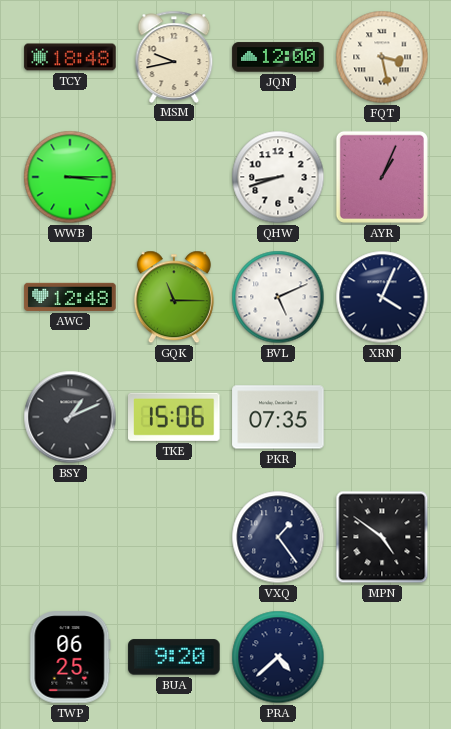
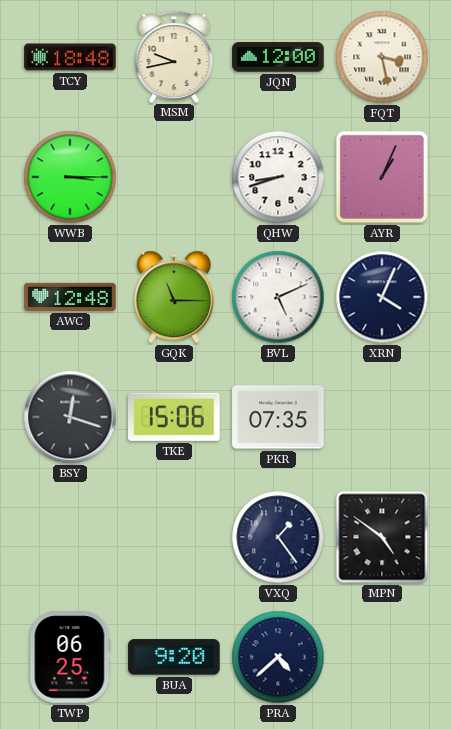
BSY: 1:11 -> 12:18
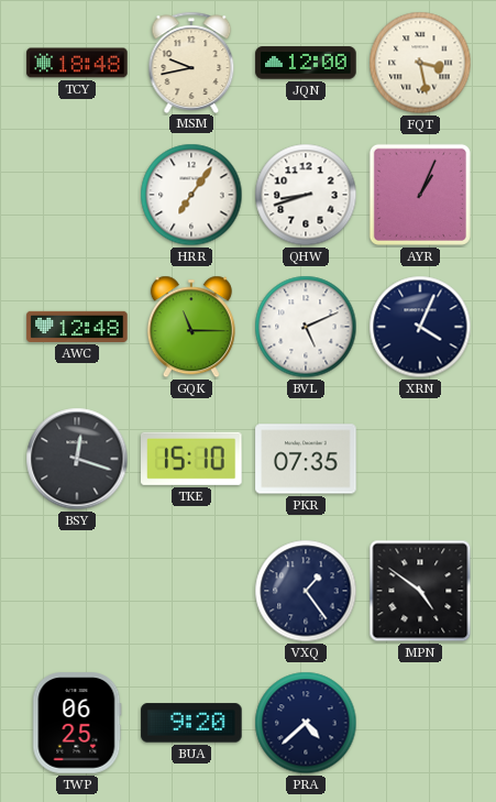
WWB: 3:15 -> none
HRR: none -> 7:06
TKE: 15:06 -> 15:10
